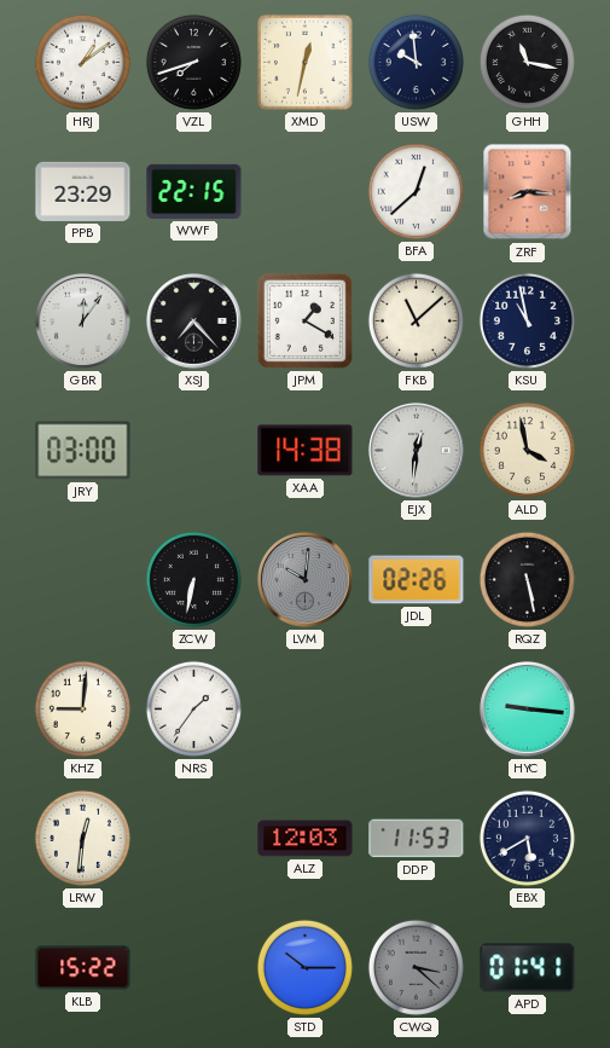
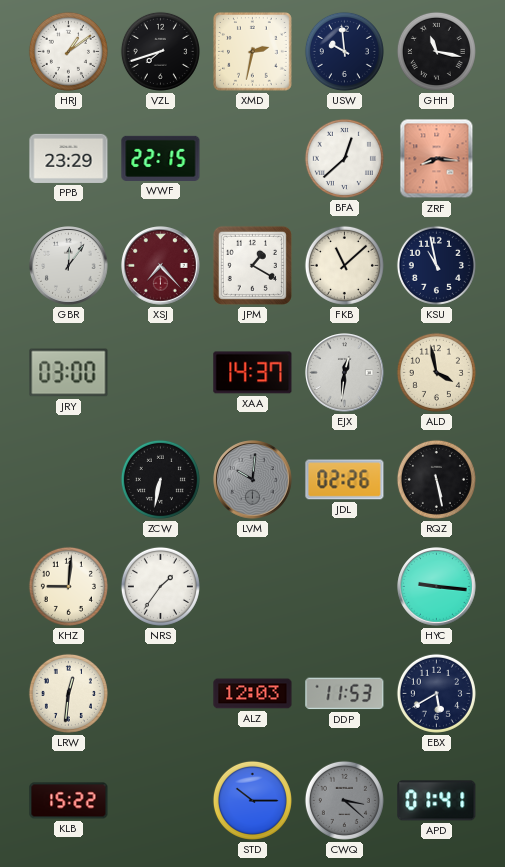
XMD: 12:32 -> 2:32
XSJ dial: black -> burgundy
XAA: 14:38 -> 14:37
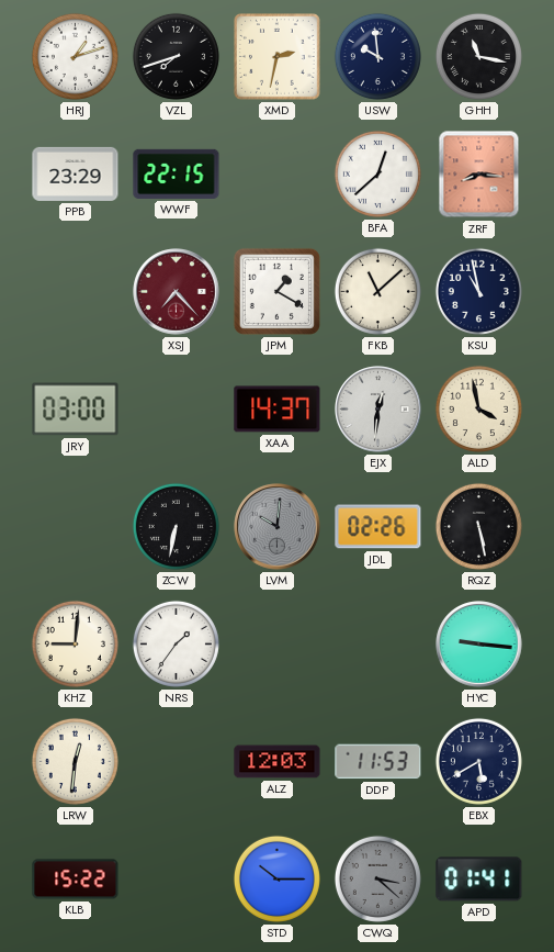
HRJ: 1:09 -> 1:12
GBR: 12:06 -> none
